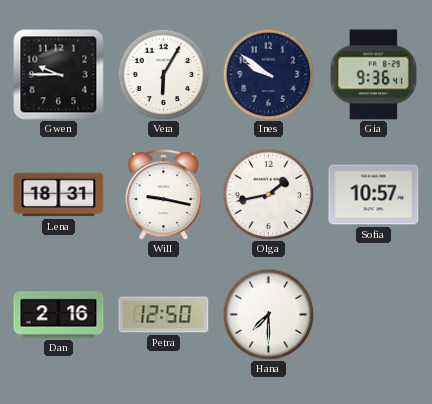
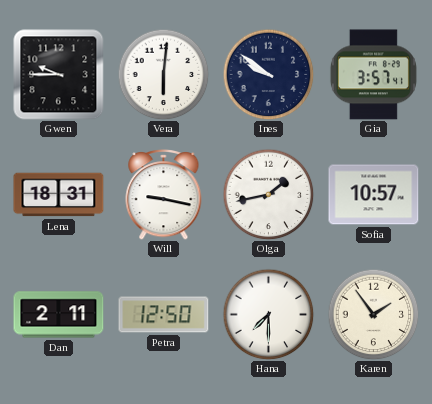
Vera: 6:05 -> 6:01
Gia: 9:36 -> 3:57
Dan: 2:16 -> 2:11
Karen: none -> 1:54
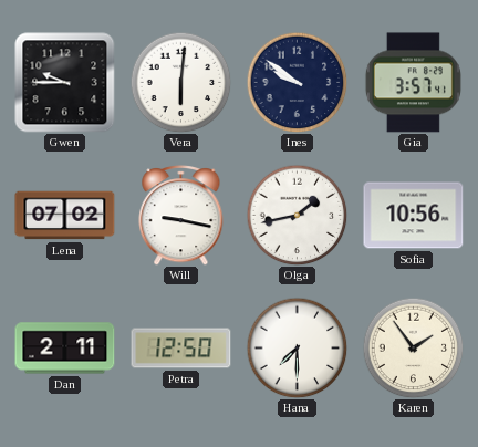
Lena: 18:31 -> 07:02
Sofia: 10:57 -> 10:56
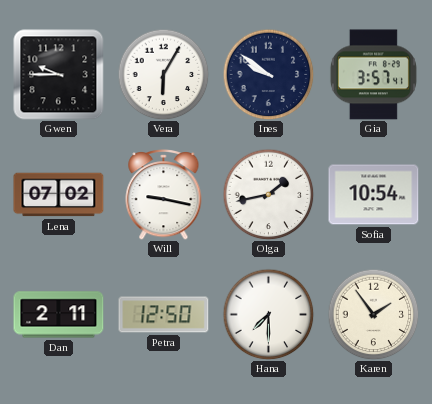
Vera: 6:01 -> 6:05
Sofia: 10:56 -> 10:54
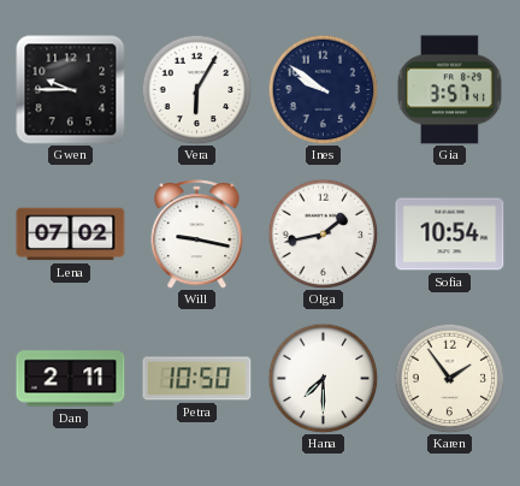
Petra: 12:50 -> 10:50
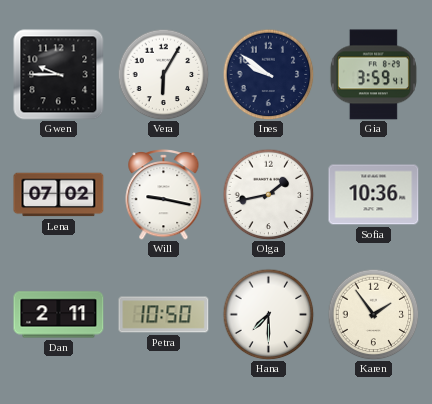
Gia: 3:57 -> 3:59
Sofia: 10:54 -> 10:36
